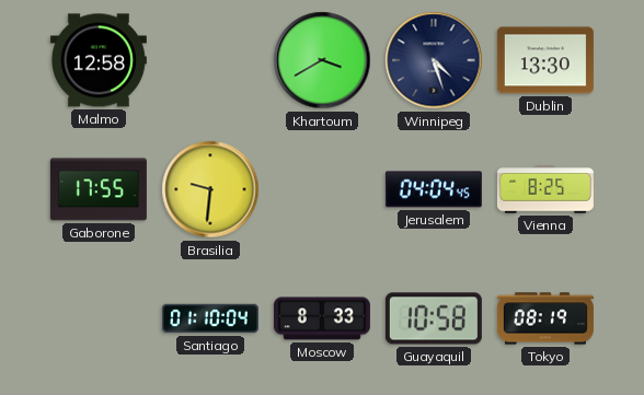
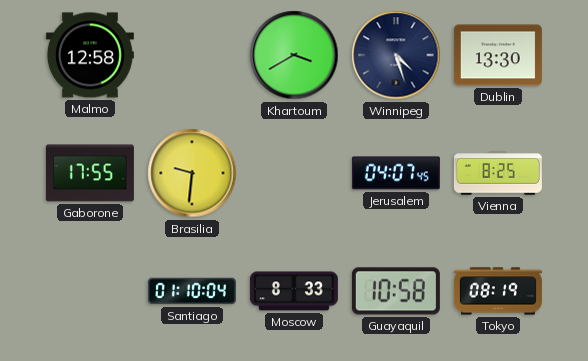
Jerusalem: 04:04 -> 04:07
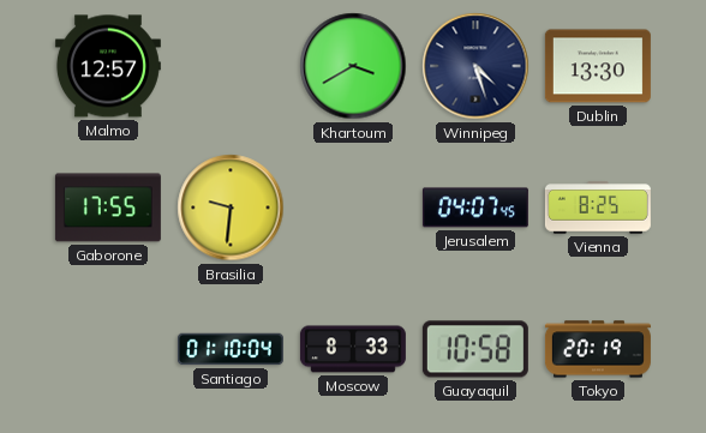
Malmo: 12:58 -> 12:57
Tokyo: 08:19 -> 20:19
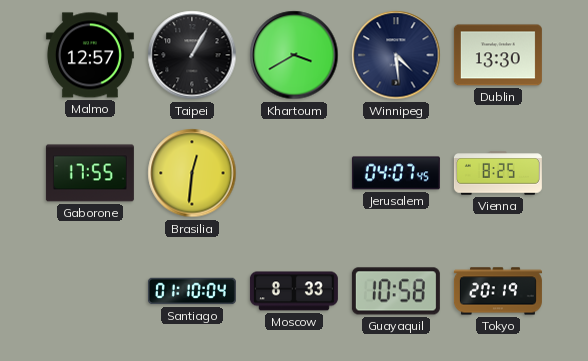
Taipei: none -> 1:05
Winnipeg: 4:27 -> 4:29
Brasilia: 9:31 -> 12:31
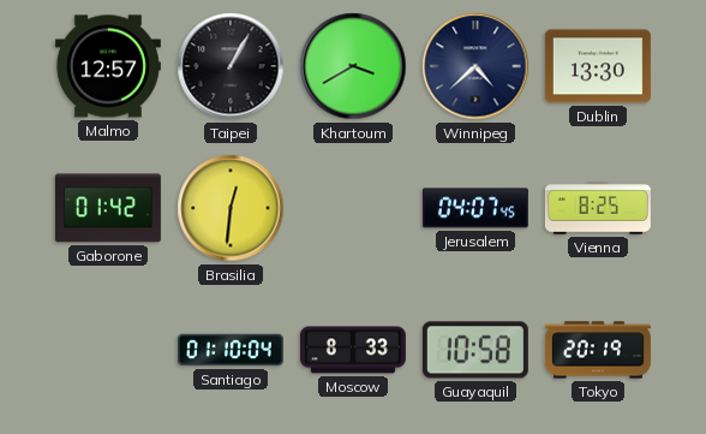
Winnipeg: 4:29 -> 4:38
Gaborone: 17:55 -> 01:42
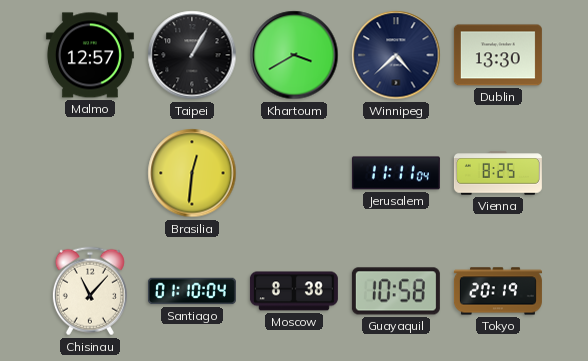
Gaborone: 01:42 -> none
Jerusalem: 04:07 -> 11:11
Chisinau: none -> 11:07
Moscow: 8:33 -> 8:38
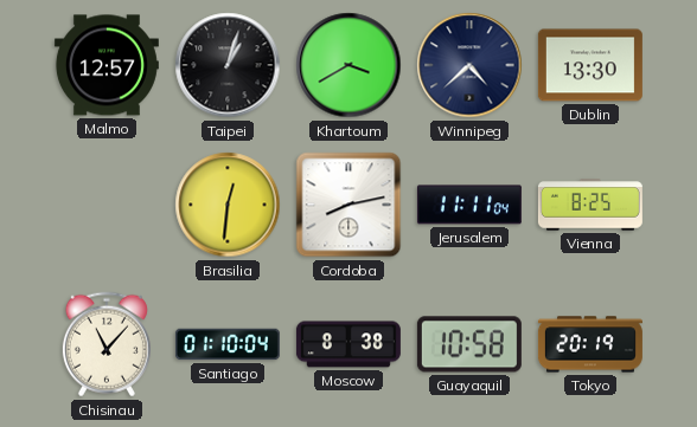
Taipei: 1:05 -> 1:03
Cordoba: none -> 8:13
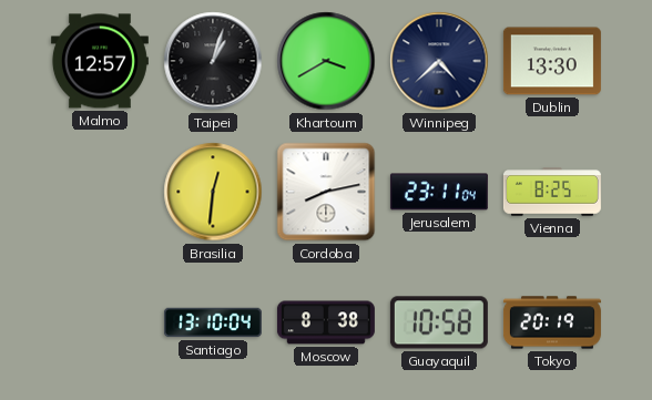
Jerusalem: 11:11 -> 23:11
Chisinau: 11:07 -> none
Santiago: 01:10 -> 13:10
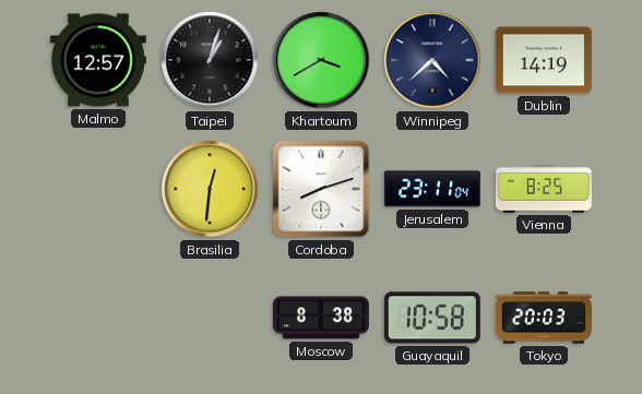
Dublin: 13:30 -> 14:19
Cordoba: 8:13 -> 8:12
Santiago: 13:10 -> none
Tokyo: 20:19 -> 20:03
